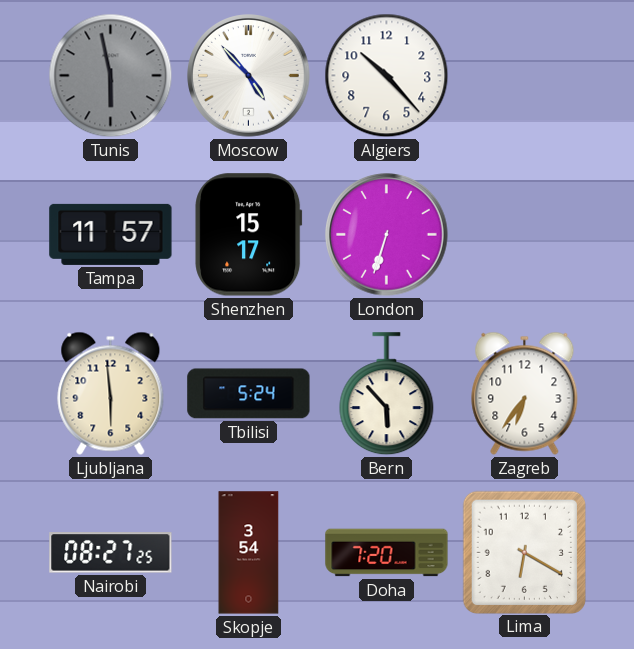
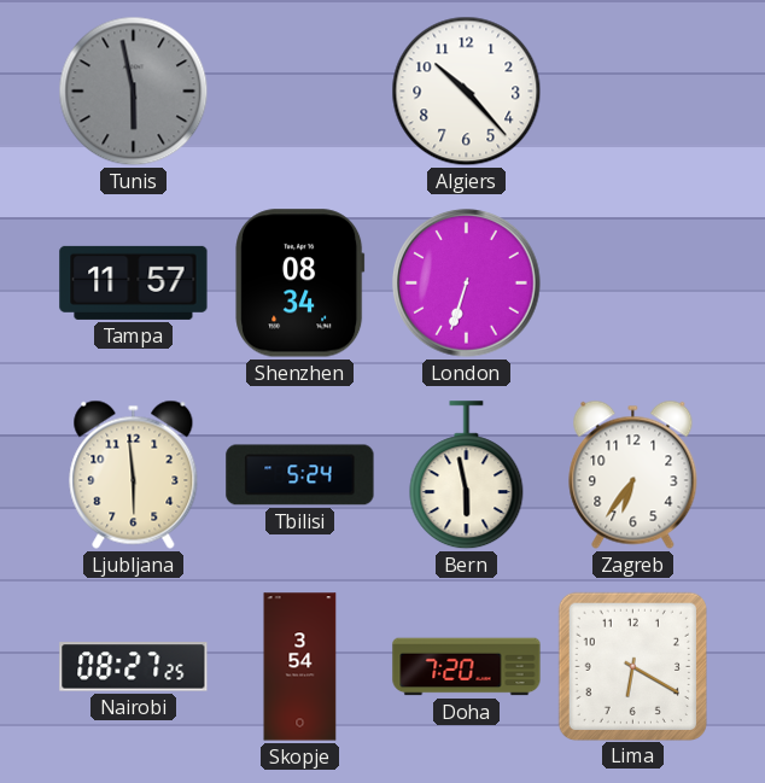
Moscow: 4:53 -> none
Shenzhen: 15:17 -> 08:34
Bern: 5:53 -> 5:58
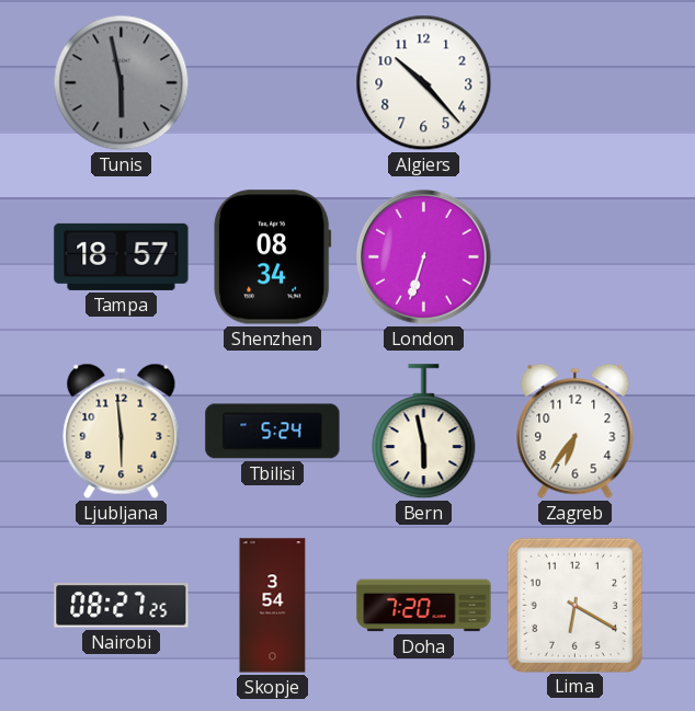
Tampa: 11:57 -> 18:57
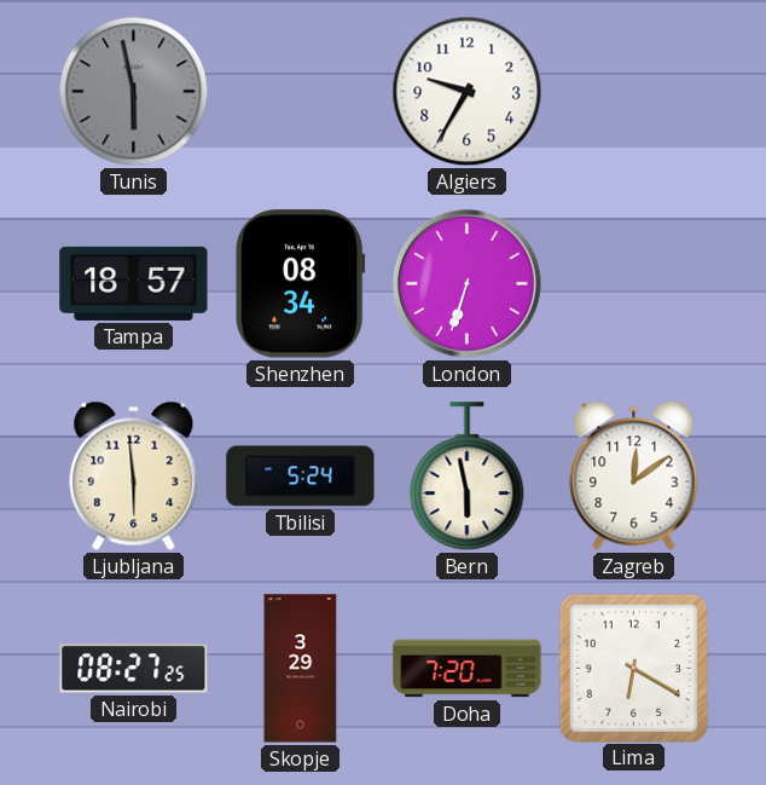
Algiers: 10:23 -> 9:35
Zagreb: 6:36 -> 12:09
Skopje: 3:54 -> 3:29
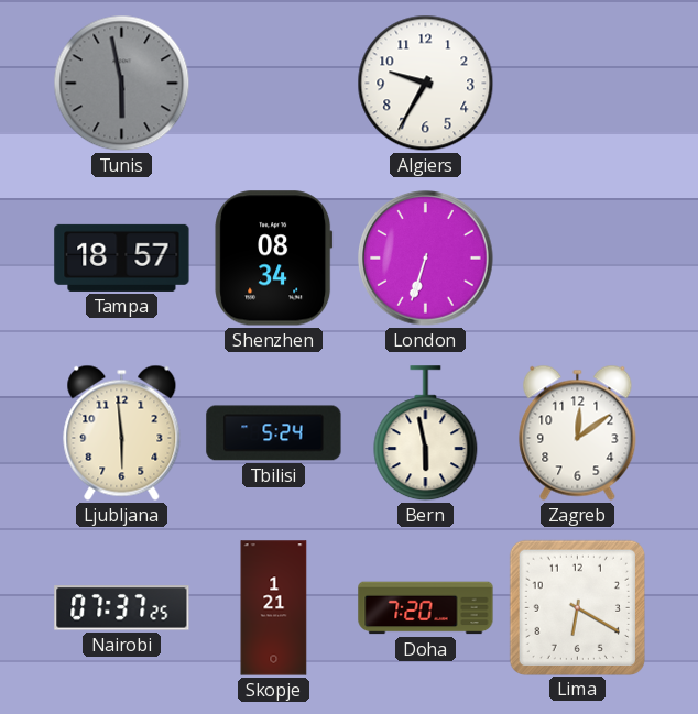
Nairobi: 08:27 -> 07:37
Skopje: 3:29 -> 1:21
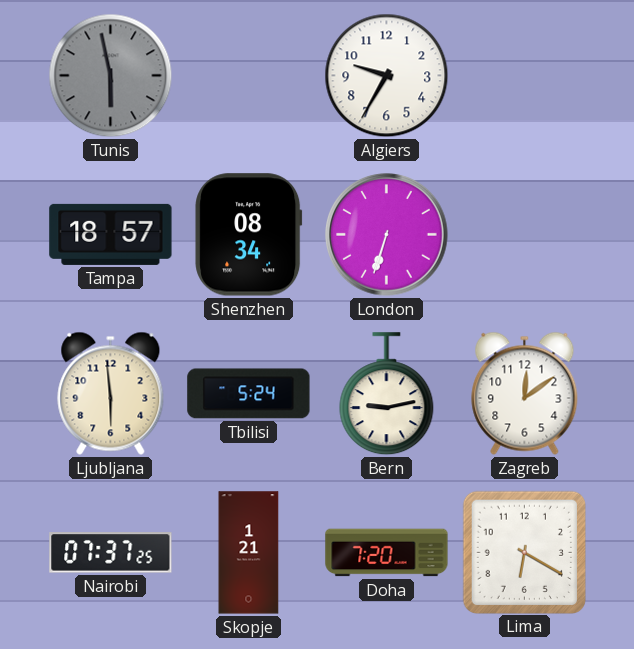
Bern: 5:58 -> 9:13
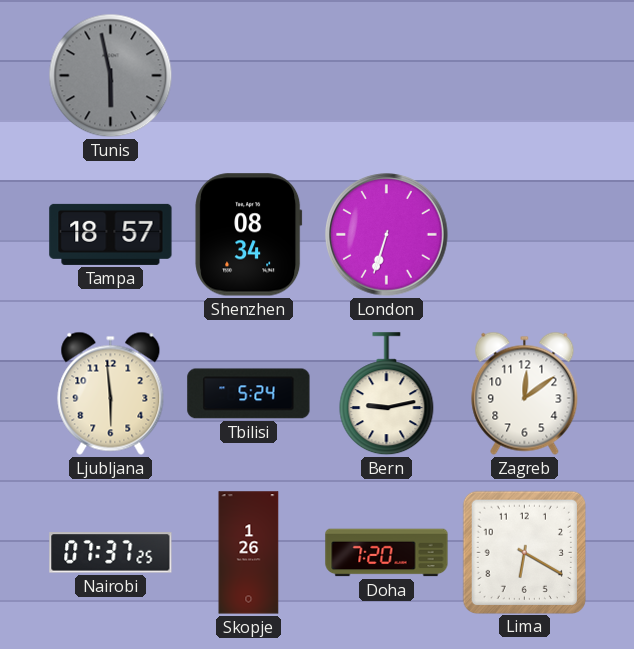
Algiers: 9:35 -> none
Skopje: 1:21 -> 1:26
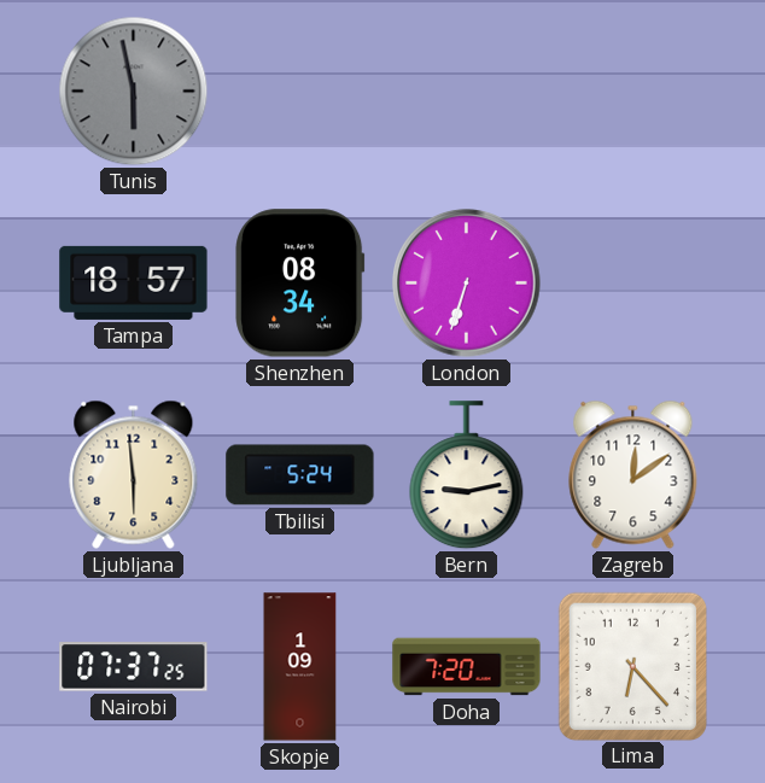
Skopje: 1:26 -> 1:09
Lima: 6:20 -> 6:23
